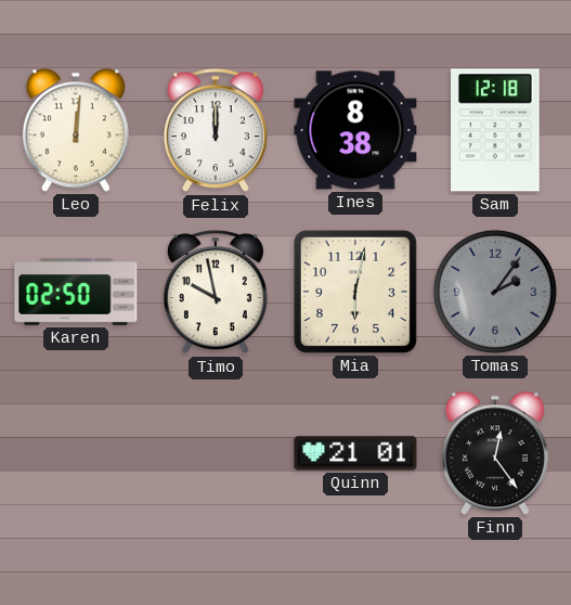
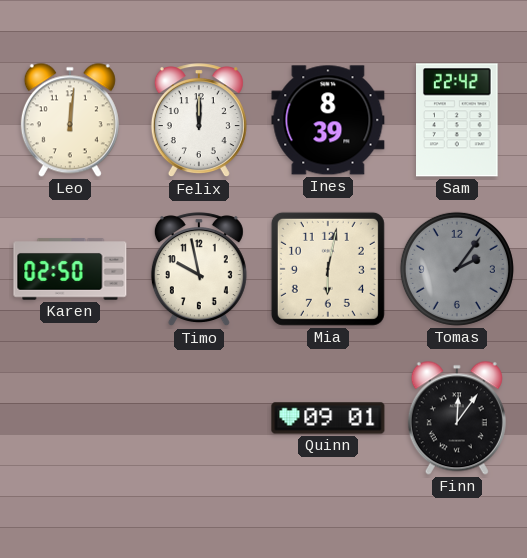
Ines: 8:38 -> 8:39
Sam: 12:18 -> 22:42
Quinn: 21:01 -> 09:01
Finn: 12:24 -> 12:06
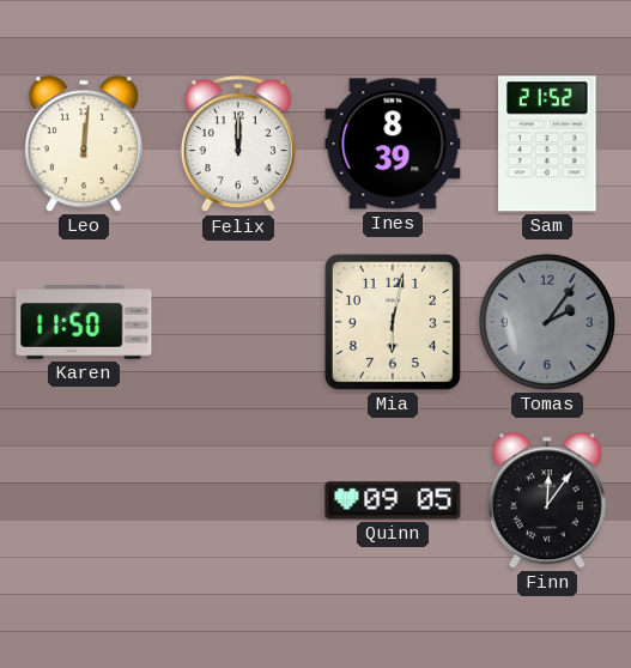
Sam: 22:42 -> 21:52
Karen: 02:50 -> 11:50
Timo: 9:58 -> none
Quinn: 09:01 -> 09:05
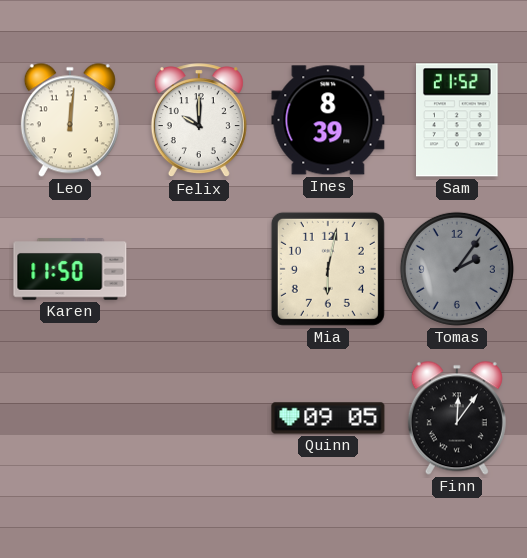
Felix: 12:00 -> 10:00
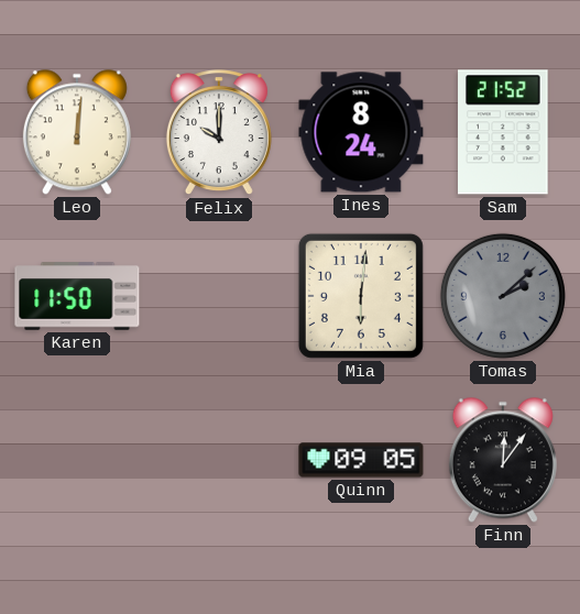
Ines: 8:39 -> 8:24
Mia: 6:02 -> 6:01
Tomas: 2:06 -> 2:08
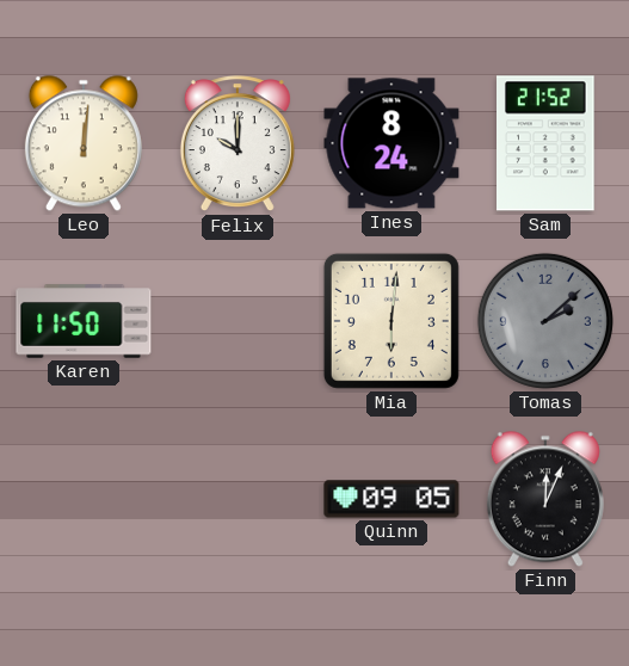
Finn: 12:06 -> 12:04
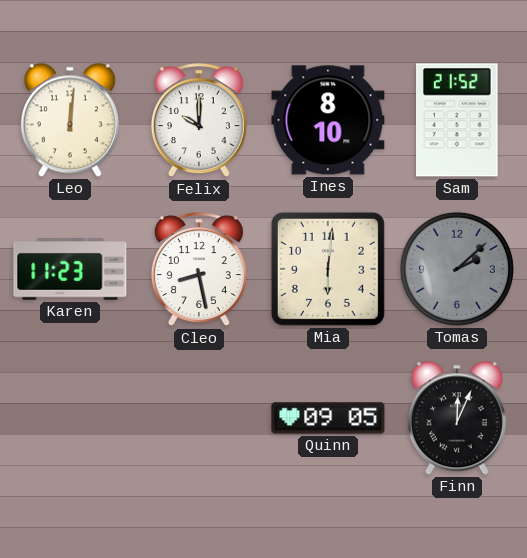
Ines: 8:24 -> 8:10
Karen: 11:50 -> 11:23
Cleo: none -> 8:28
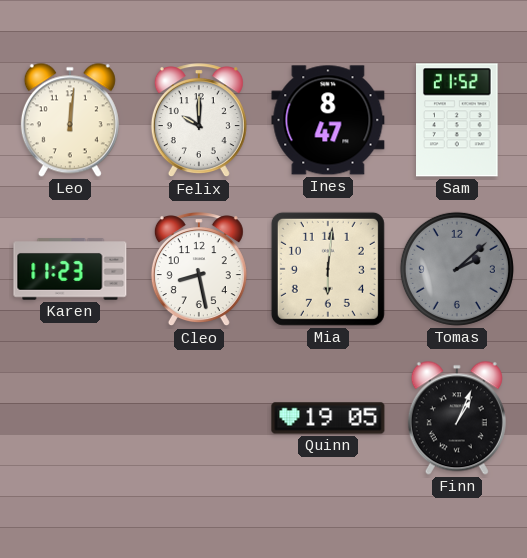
Ines: 8:10 -> 8:47
Quinn: 09:05 -> 19:05
Finn: 12:04 -> 1:04
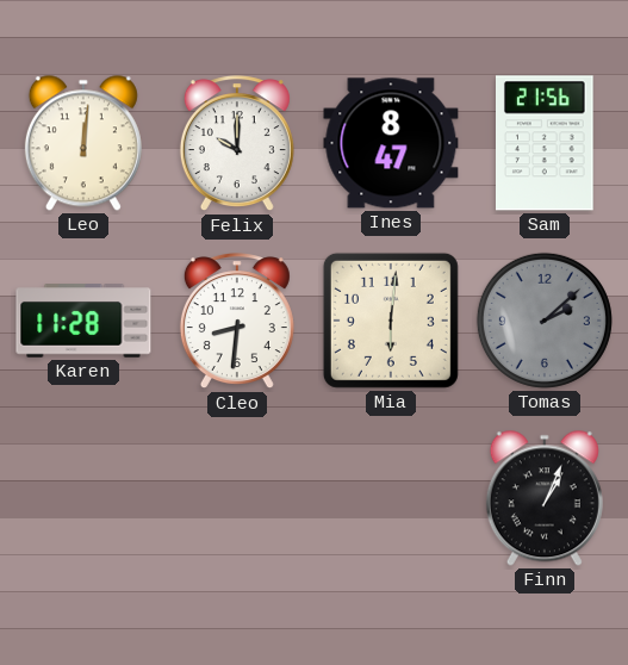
Sam: 21:52 -> 21:56
Karen: 11:23 -> 11:28
Cleo: 8:28 -> 8:31
Quinn: 19:05 -> none
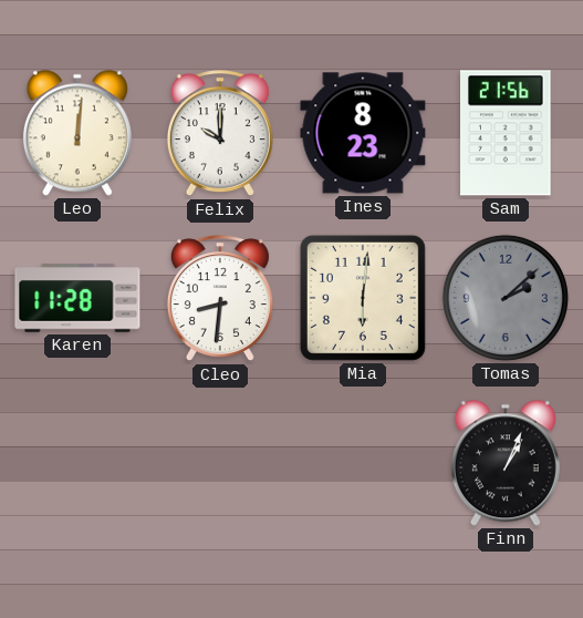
Ines: 8:47 -> 8:23
